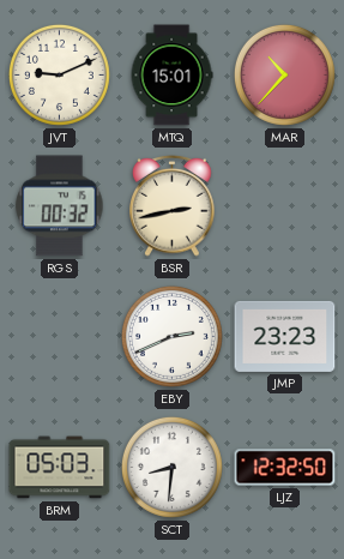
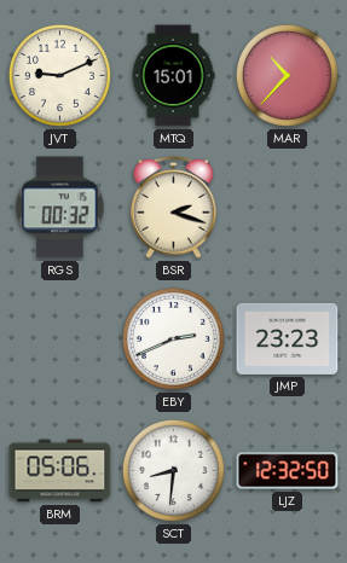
BSR: 2:43 -> 2:18
BRM: 05:03 -> 05:06
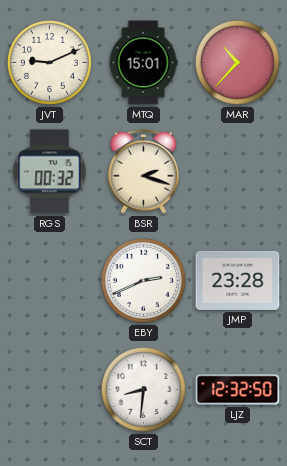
JMP: 23:23 -> 23:28
BRM: 05:06 -> none
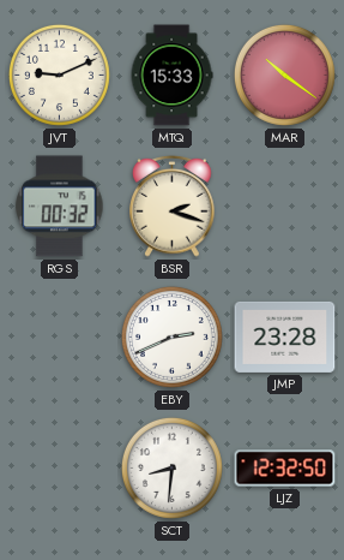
MTQ: 15:01 -> 15:33
MAR: 10:37 -> 10:21
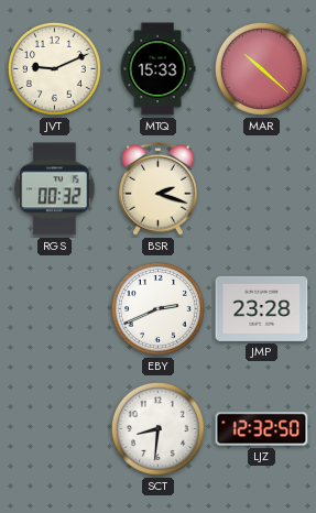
MAR: 10:21 -> 10:22
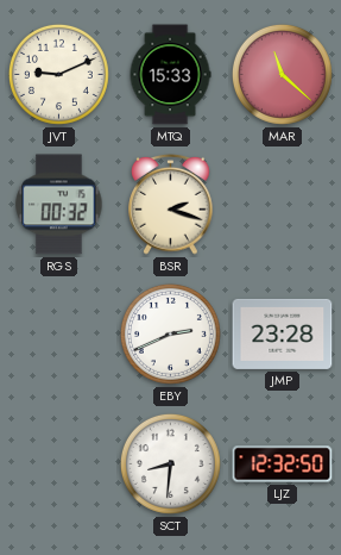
MAR: 10:22 -> 11:22
